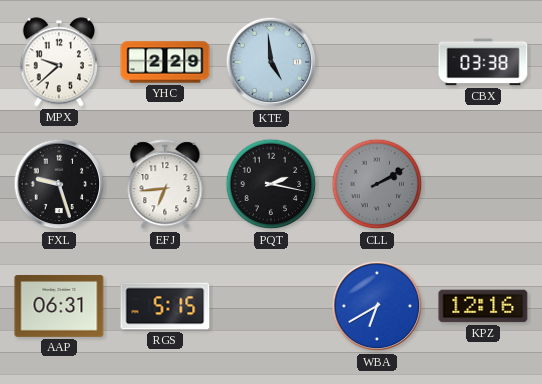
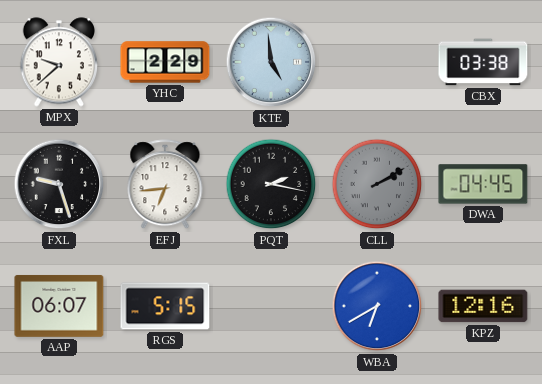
DWA: none -> 04:45
AAP: 06:31 -> 06:07
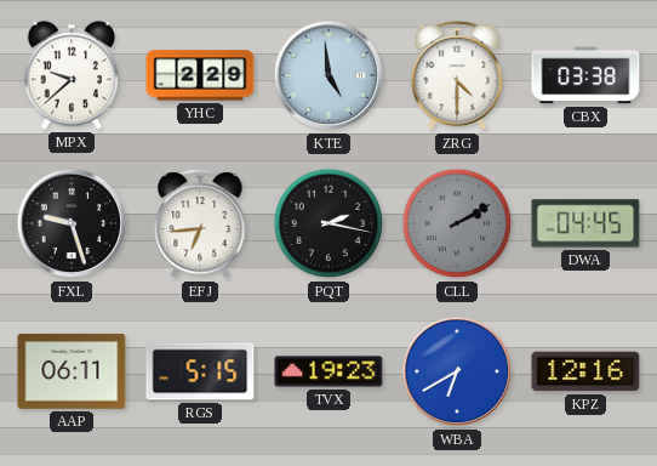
ZRG: none -> 4:30
AAP: 06:07 -> 06:11
TVX: none -> 19:23
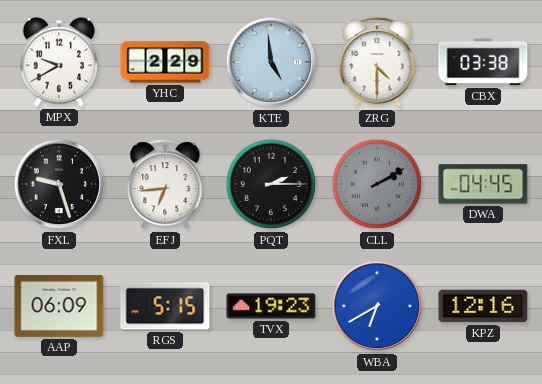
MPX: 9:38 -> 9:40
PQT: 2:17 -> 2:15
AAP: 06:11 -> 06:09
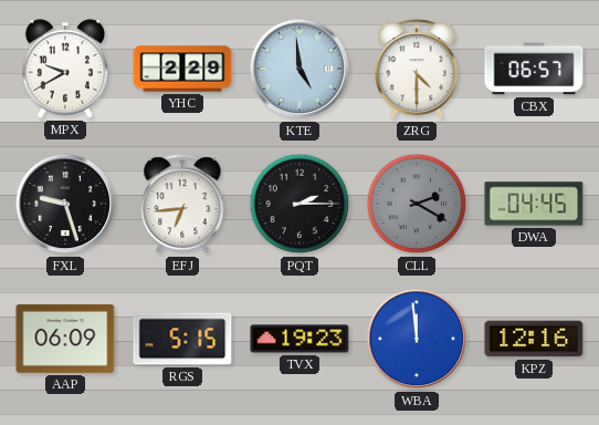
CBX: 03:38 -> 06:57
CLL: 2:10 -> 2:20
WBA: 6:40 -> 11:59
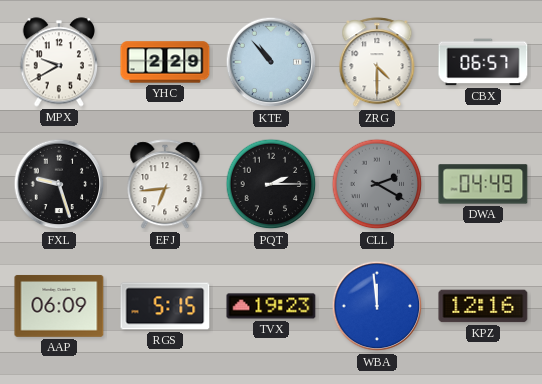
KTE: 4:59 -> 10:53
DWA: 04:45 -> 04:49
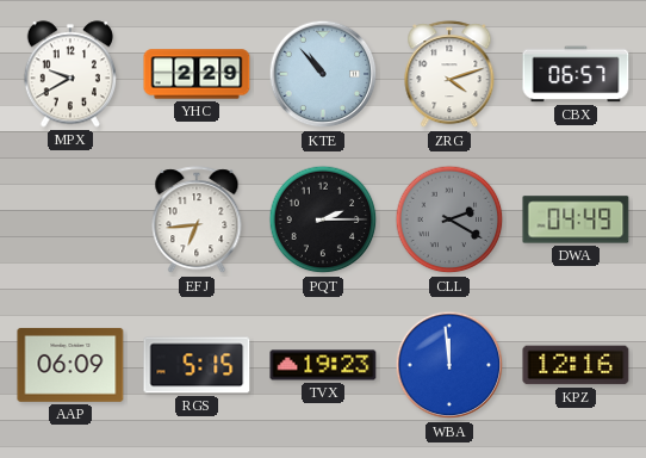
ZRG: 4:30 -> 4:12
FXL: 9:27 -> none
